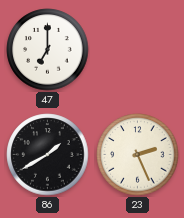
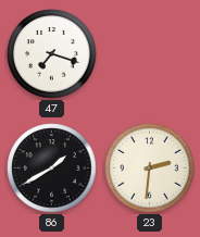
47: 7:00 -> 7:18
23: 2:26 -> 2:31
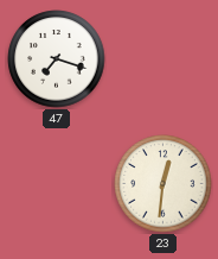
86: 1:40 -> none
23: 2:31 -> 12:31
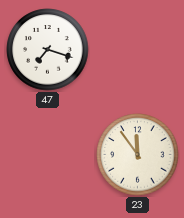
23: 12:31 -> 11:54
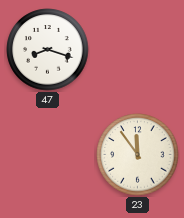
47: 7:18 -> 8:18
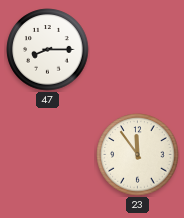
47: 8:18 -> 8:15
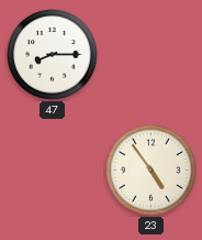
23: 11:54 -> 4:54
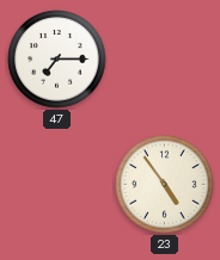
47: 8:15 -> 7:15
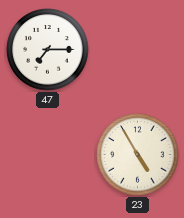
23: 4:54 -> 4:55
